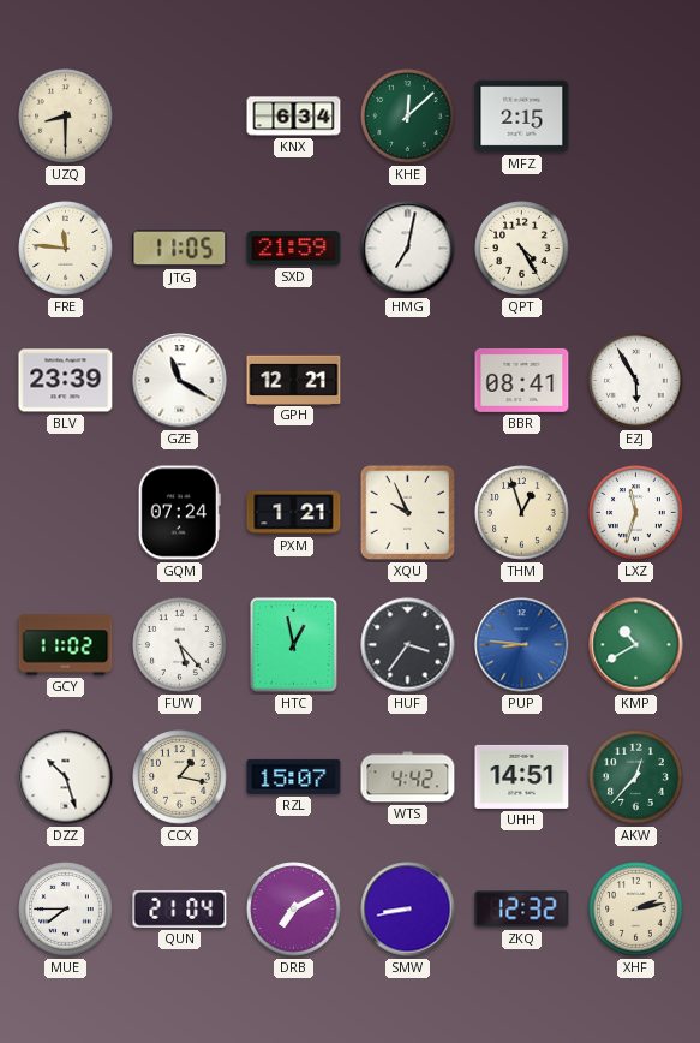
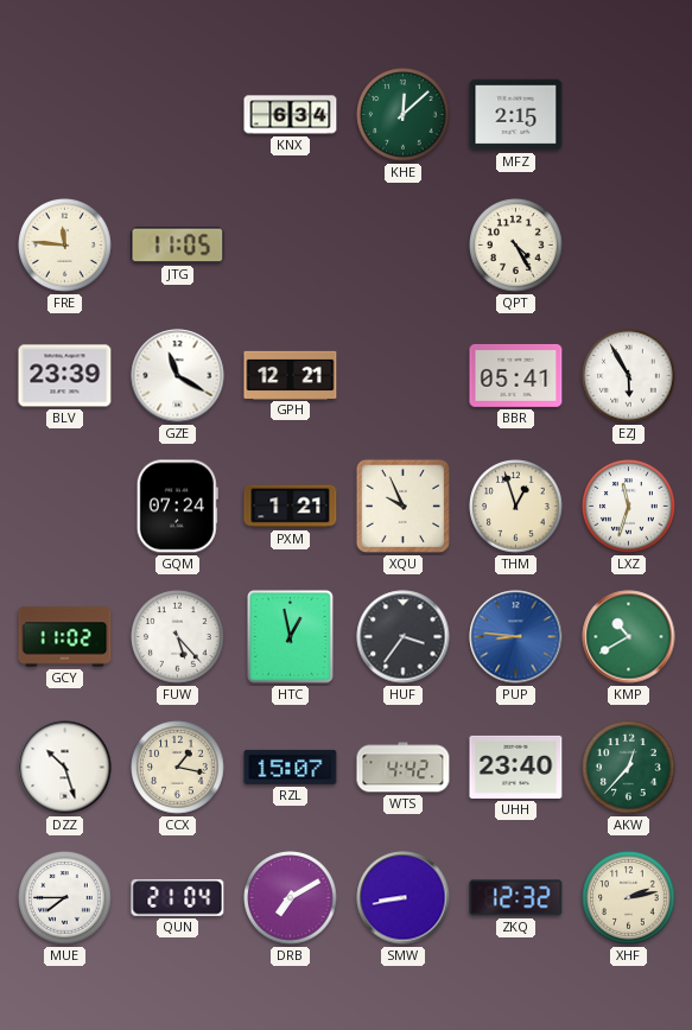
UZQ: 8:30 -> none
SXD: 21:59 -> none
HMG: 7:02 -> none
BBR: 08:41 -> 05:41
UHH: 14:51 -> 23:40
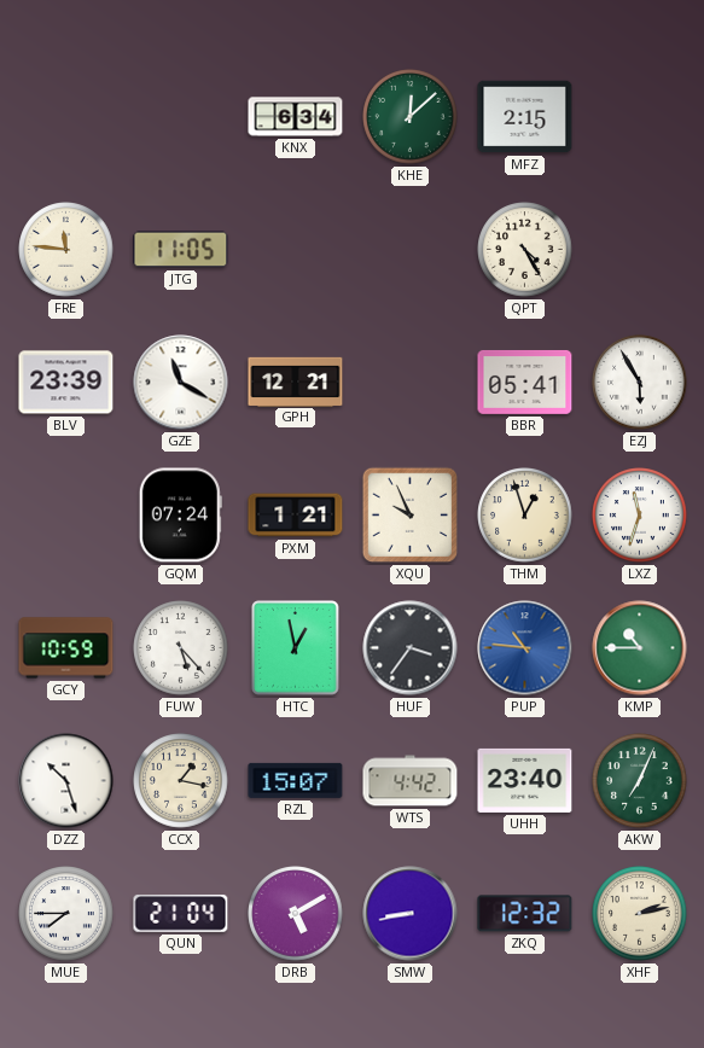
GCY: 11:02 -> 10:59
PUP: 8:46 -> 10:46
KMP: 10:40 -> 10:45
AKW: 12:37 -> 7:04
DRB: 7:10 -> 5:10
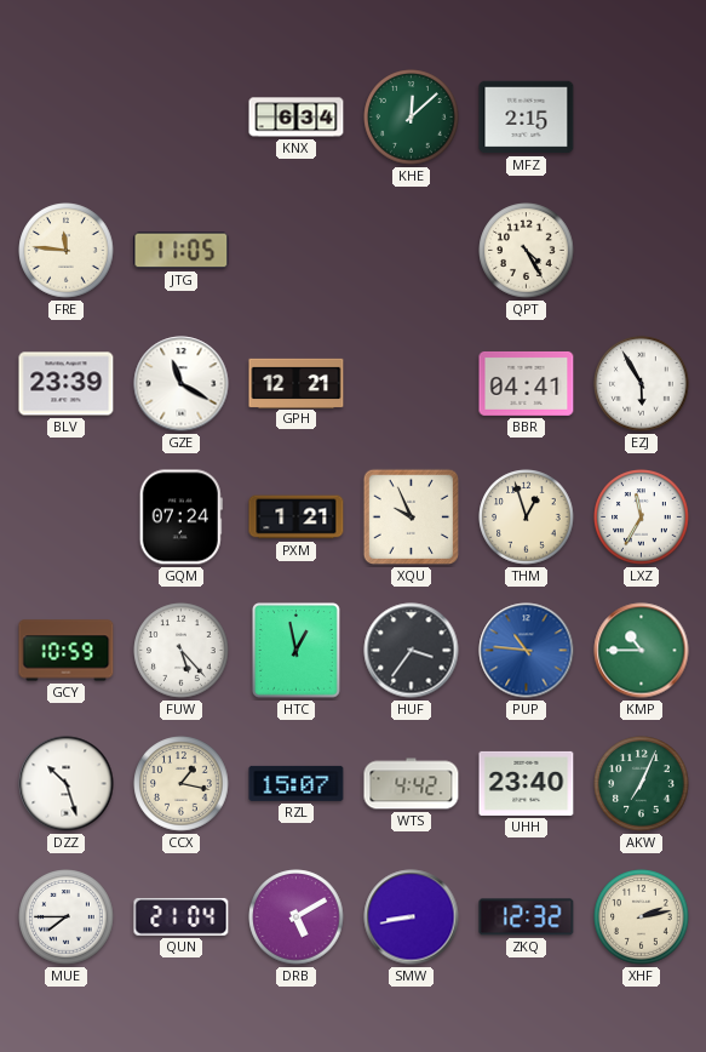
BBR: 05:41 -> 04:41
LXZ: 11:33 -> 11:35
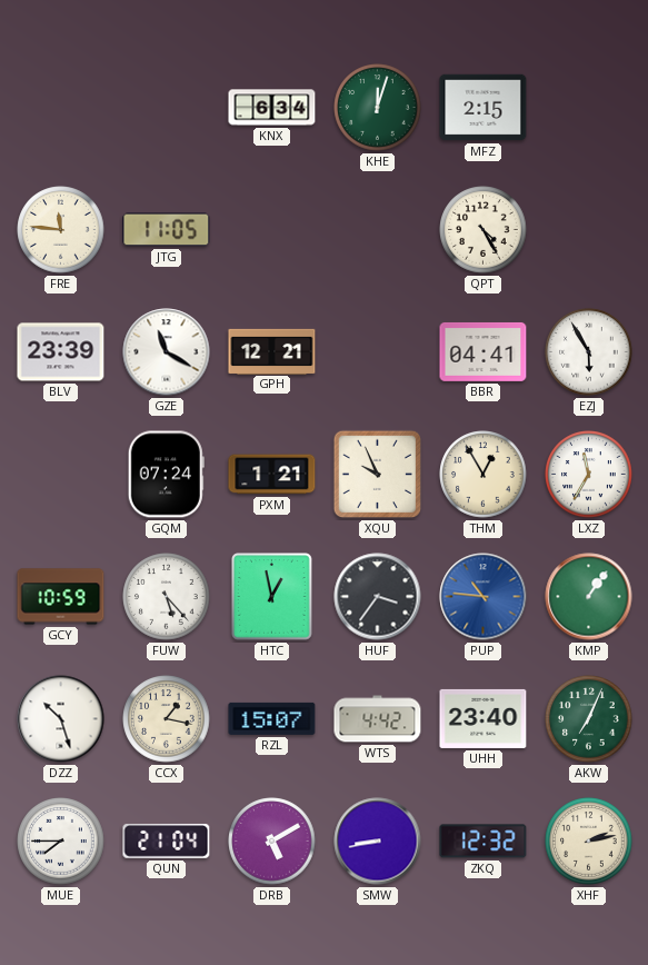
KHE: 12:08 -> 12:03
THM: 12:57 -> 12:55
KMP: 10:45 -> 1:06
